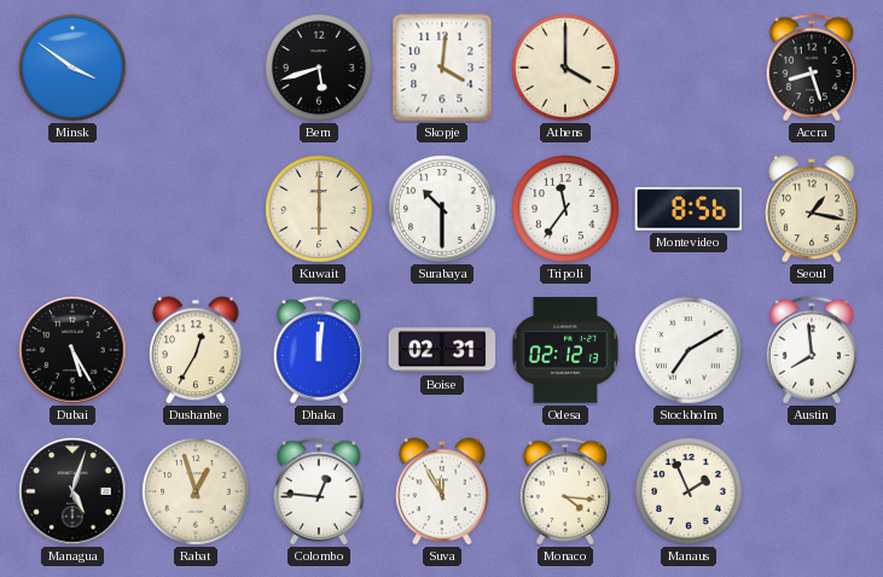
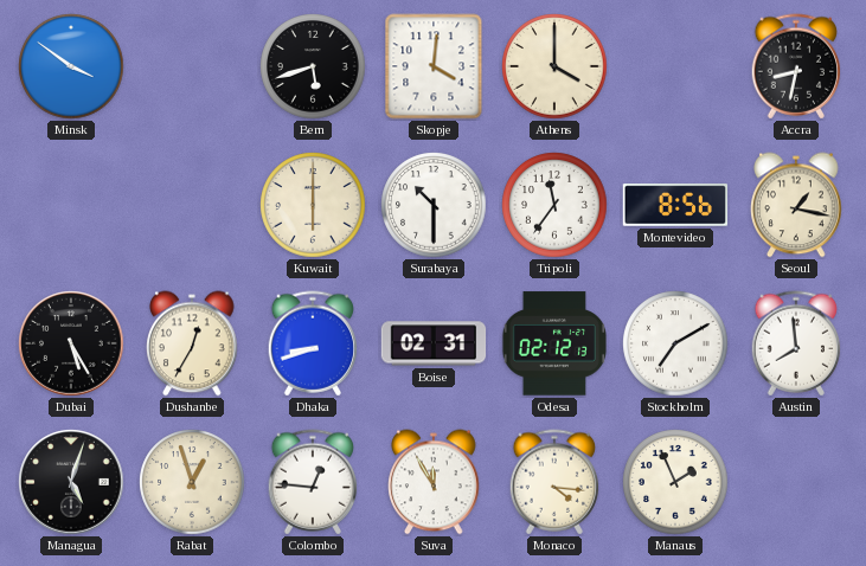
Accra: 8:27 -> 8:32
Dhaka: 12:01 -> 8:42
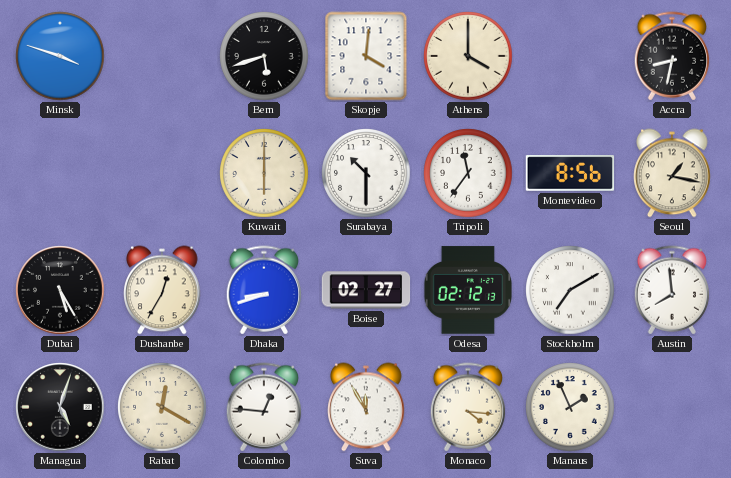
Minsk: 3:51 -> 3:48
Boise: 02:31 -> 02:27
Rabat: 12:57 -> 12:20
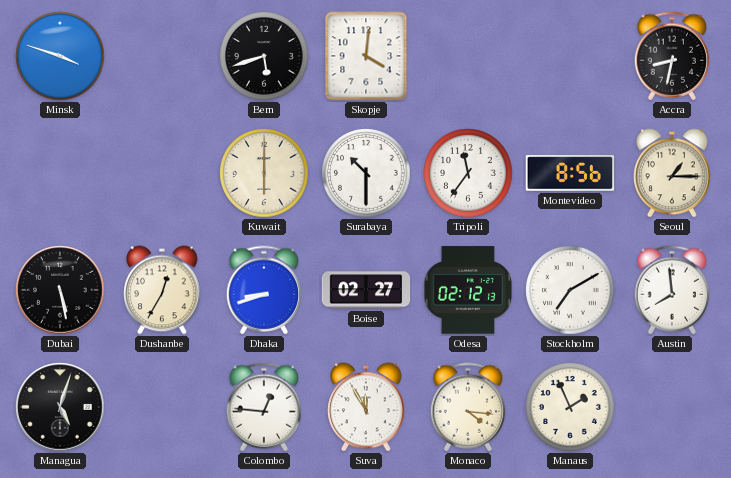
Athens: 4:00 -> none
Seoul: 1:17 -> 1:15
Dubai: 5:25 -> 5:28
Rabat: 12:20 -> none
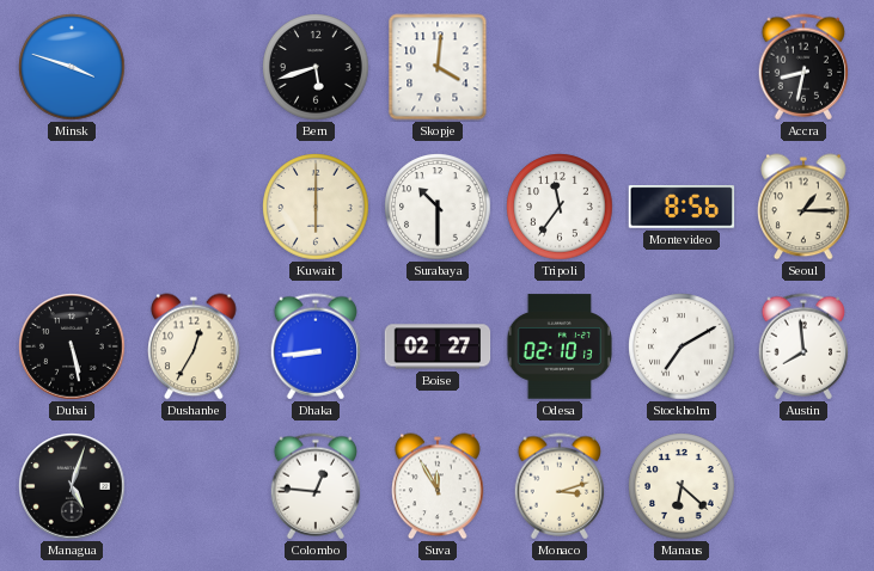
Dhaka: 8:42 -> 8:44
Odesa: 02:12 -> 02:10
Monaco: 4:16 -> 3:12
Manaus: 1:56 -> 6:22
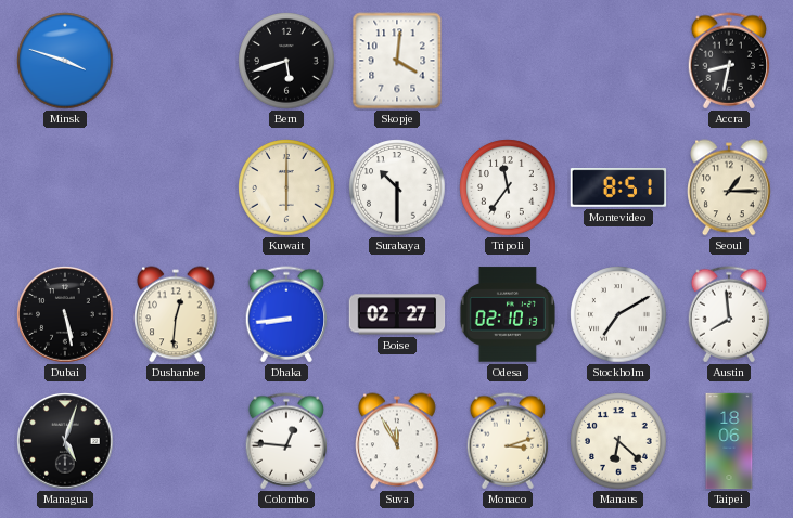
Montevideo: 8:56 -> 8:51
Dushanbe: 12:35 -> 12:31
Taipei: none -> 18:06
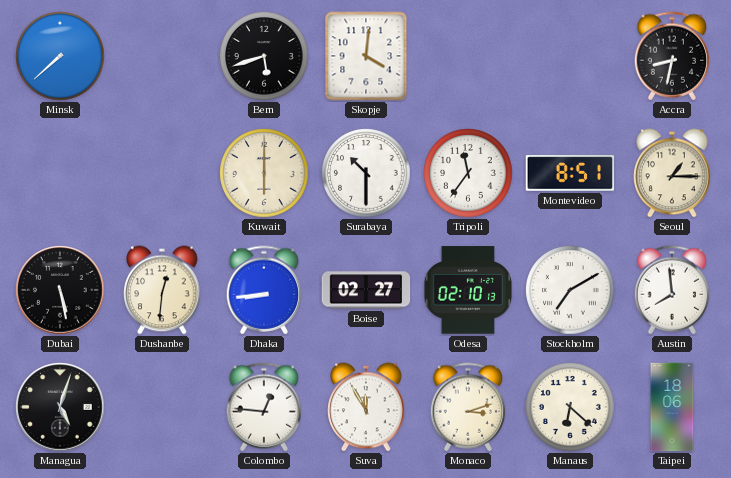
Minsk: 3:48 -> 7:38
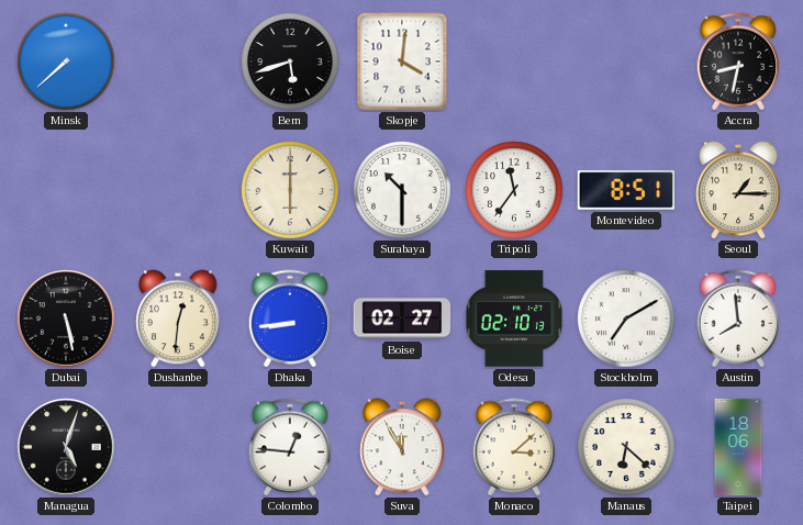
Monaco: 3:12 -> 3:08
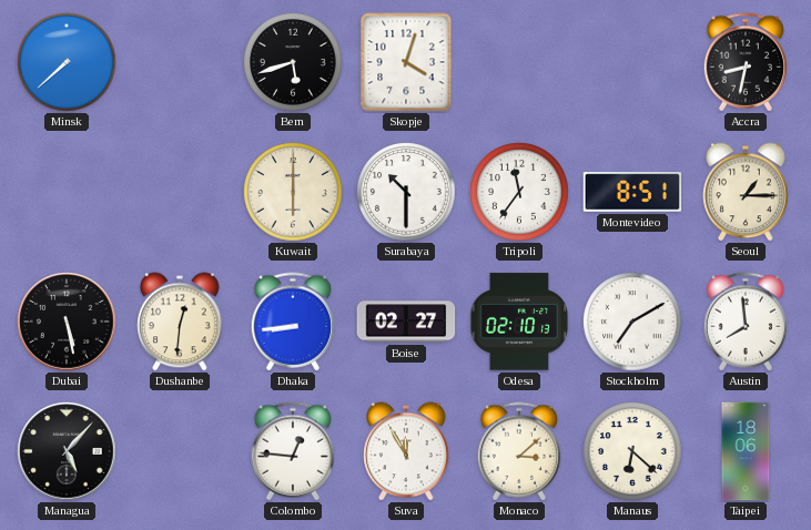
Skopje: 4:01 -> 4:03
Managua: 5:03 -> 5:07
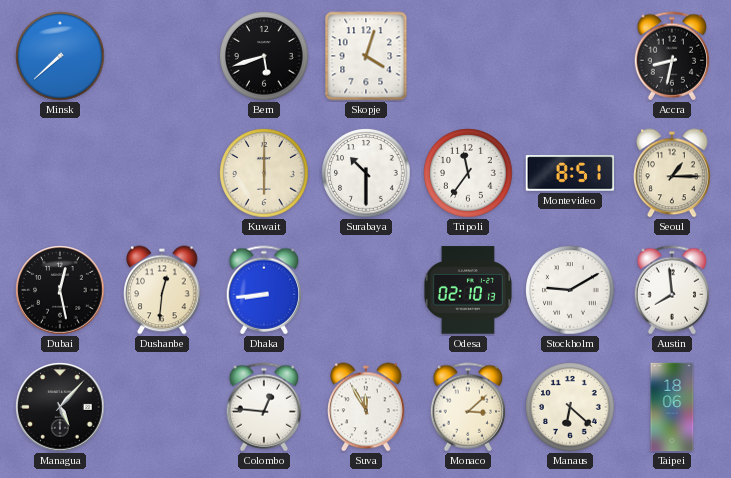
Dubai: 5:28 -> 12:28
Boise: 02:27 -> none
Stockholm: 7:10 -> 9:10
